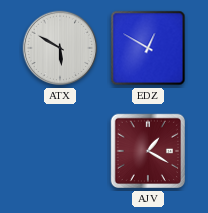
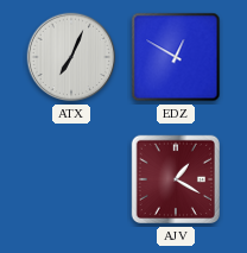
ATX: 5:50 -> 7:04
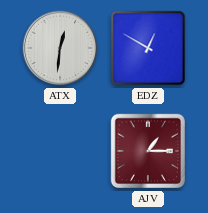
ATX: 7:04 -> 12:31
AJV: 1:20 -> 1:15
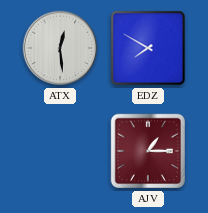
ATX: 12:31 -> 12:29
EDZ: 12:50 -> 7:50
